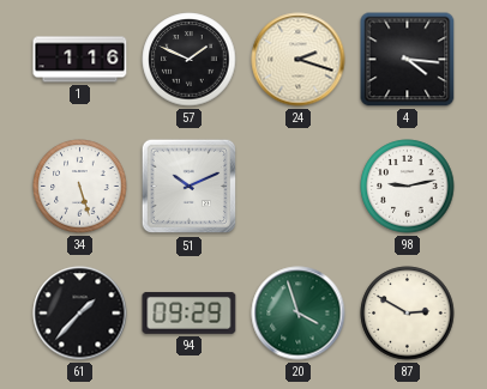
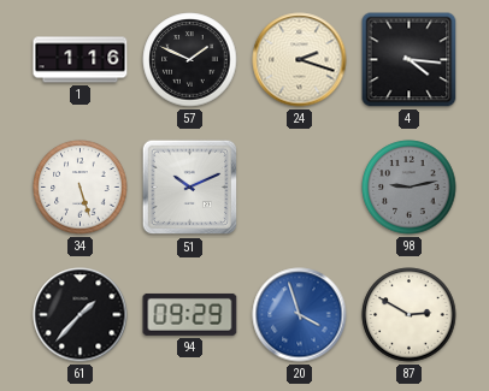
98 dial: white -> grey
20 dial: green -> blue
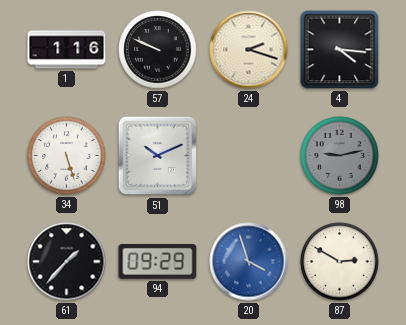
57: 1:49 -> 9:49
